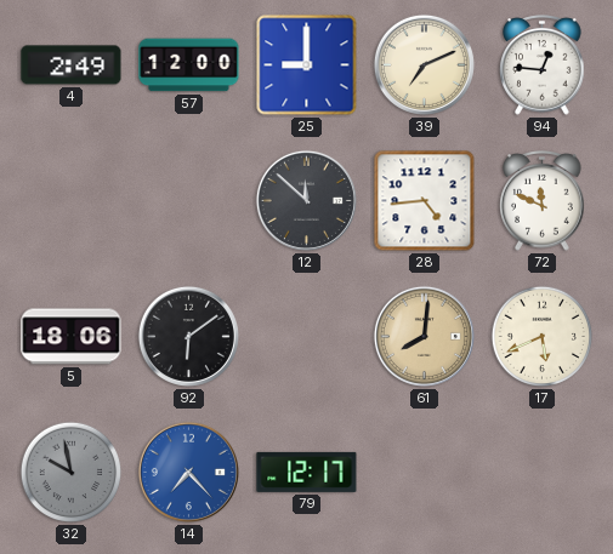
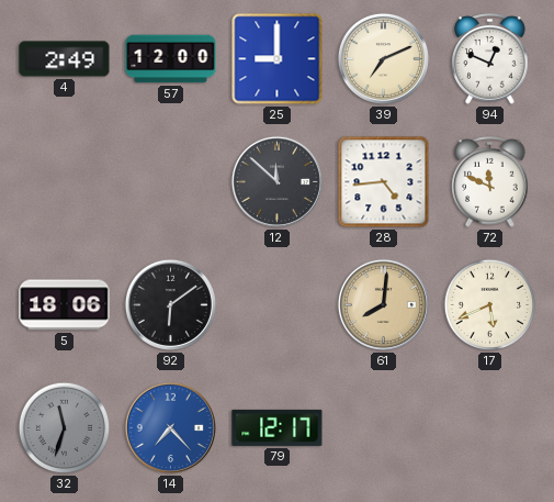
94: 12:46 -> 12:49
32: 9:58 -> 11:33
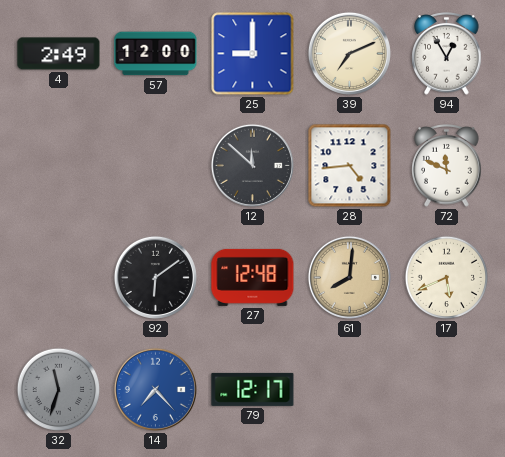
94: 12:49 -> 12:55
5: 18:06 -> none
27: none -> 12:48
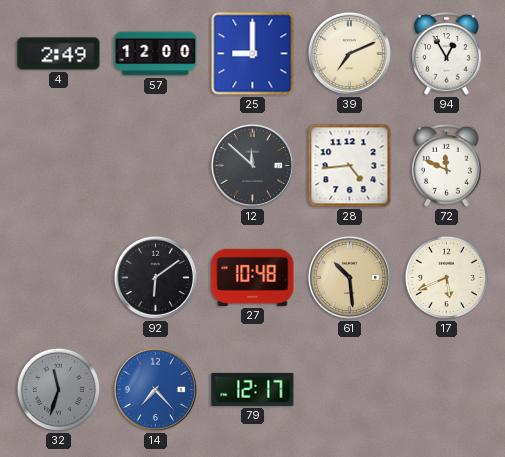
27: 12:48 -> 10:48
61: 8:01 -> 10:29
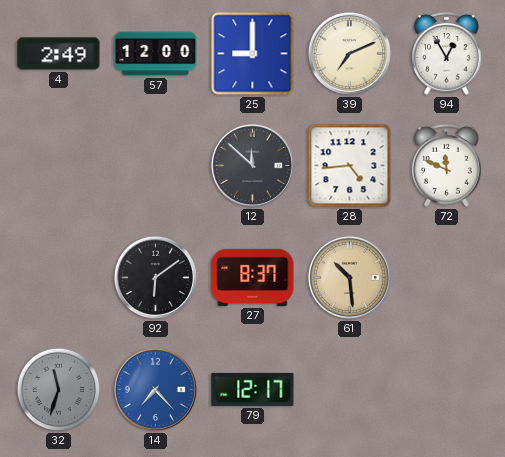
27: 10:48 -> 8:37
17: 5:41 -> none
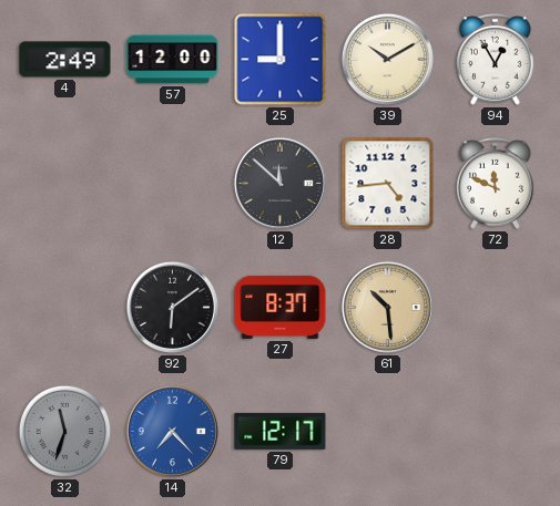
39: 7:11 -> 10:10
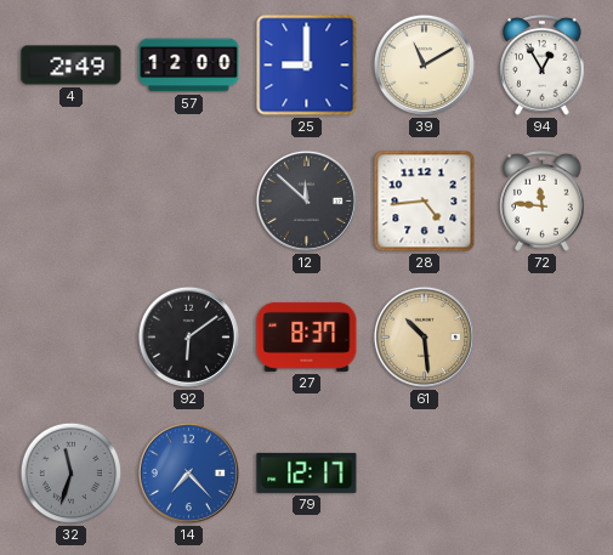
39: 10:10 -> 11:10
72: 11:49 -> 11:46
